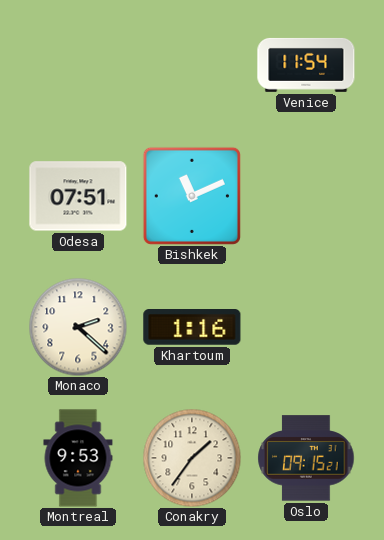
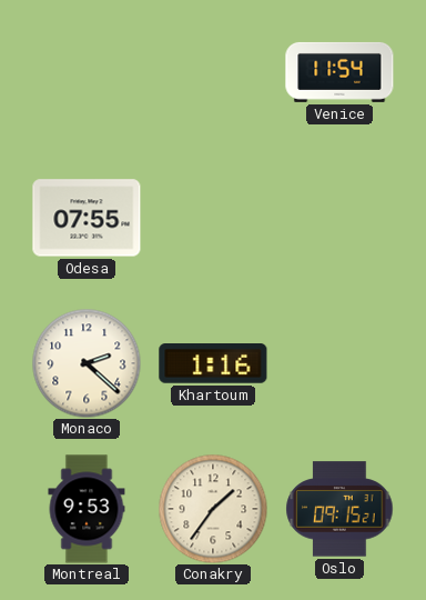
Odesa: 07:51 -> 07:55
Bishkek: 11:11 -> none
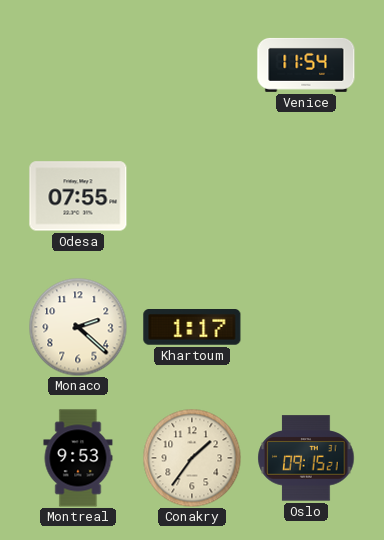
Khartoum: 1:16 -> 1:17
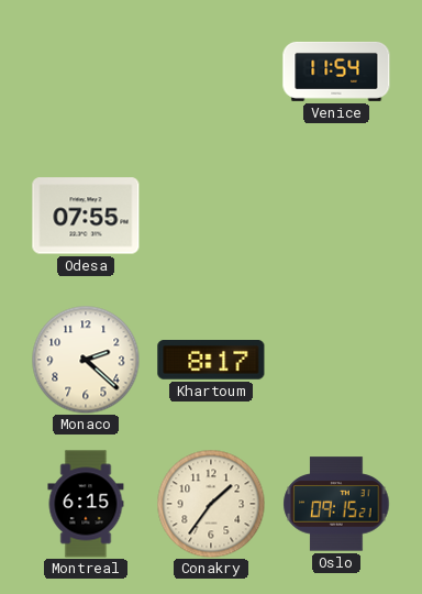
Khartoum: 1:17 -> 8:17
Montreal: 9:53 -> 6:15
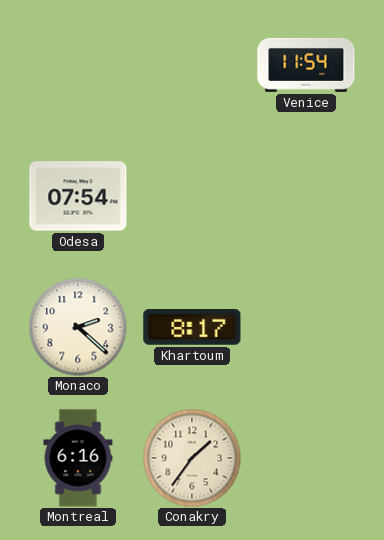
Odesa: 07:55 -> 07:54
Montreal: 6:15 -> 6:16
Oslo: 09:15 -> none
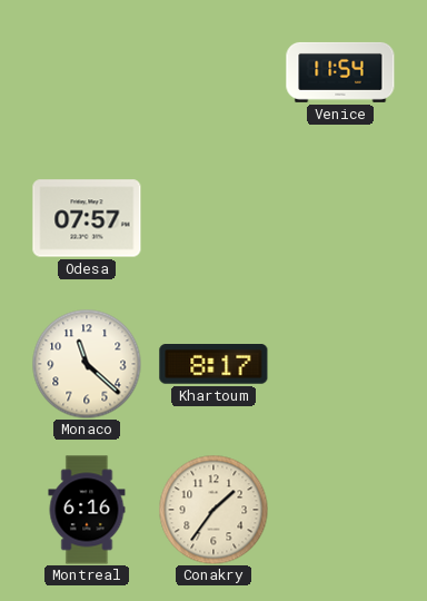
Odesa: 07:54 -> 07:57
Monaco: 2:22 -> 11:22
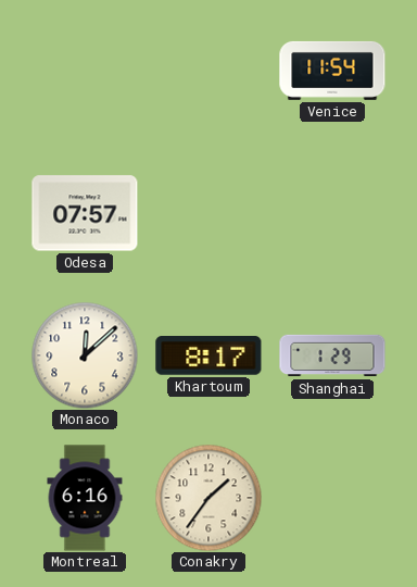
Monaco: 11:22 -> 12:08
Shanghai: none -> 1:29
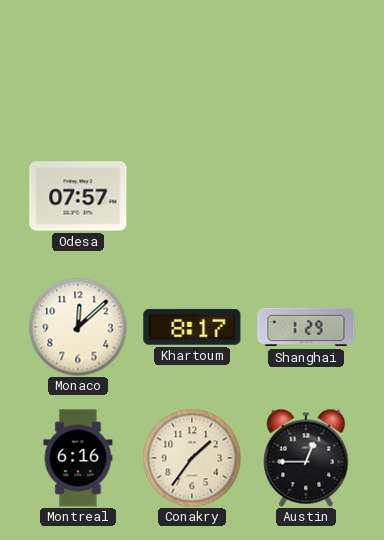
Venice: 11:54 -> none
Austin: none -> 12:45
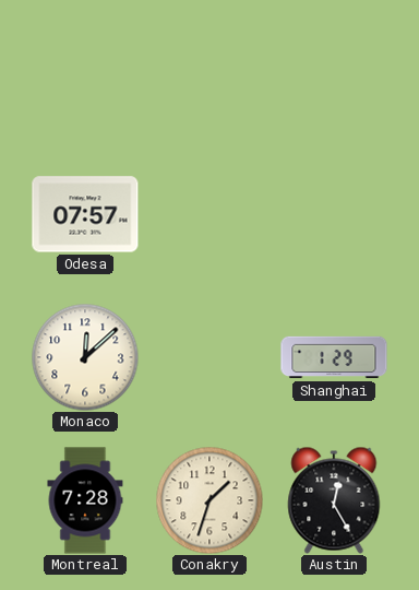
Khartoum: 8:17 -> none
Montreal: 6:16 -> 7:28
Conakry: 1:36 -> 1:33
Austin: 12:45 -> 12:25
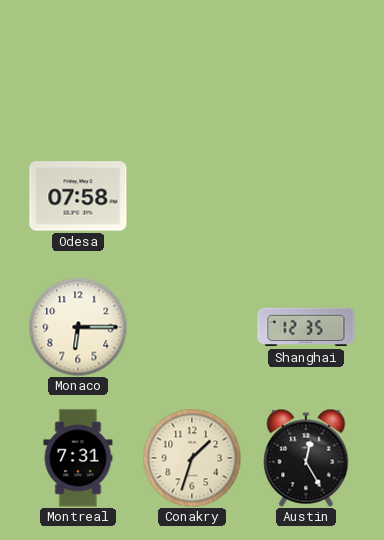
Odesa: 07:57 -> 07:58
Monaco: 12:08 -> 6:15
Shanghai: 1:29 -> 12:35
Montreal: 7:28 -> 7:31
